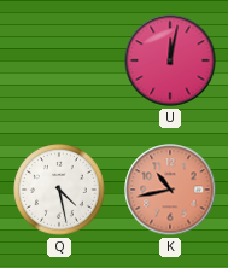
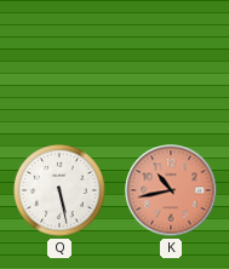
U: 12:02 -> none
Q: 4:28 -> 5:28
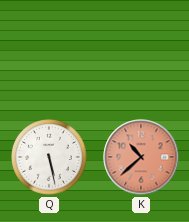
K: 10:43 -> 10:38
